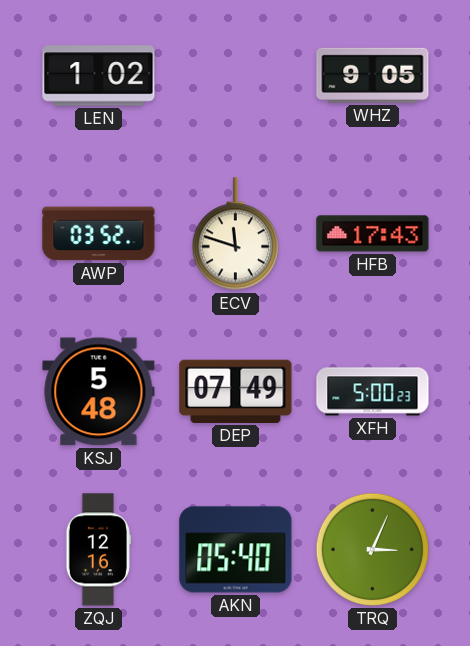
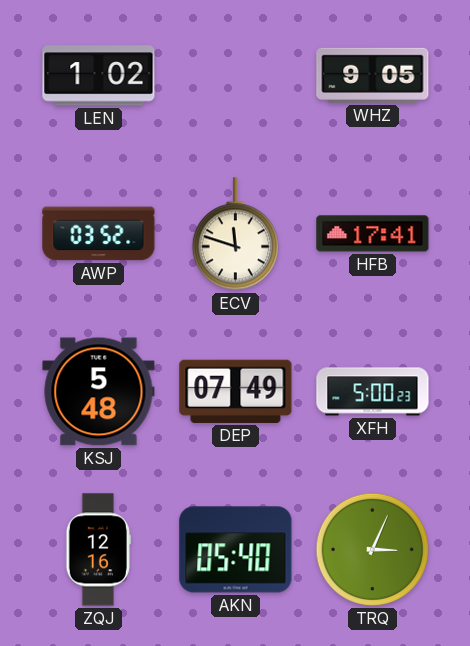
HFB: 17:43 -> 17:41
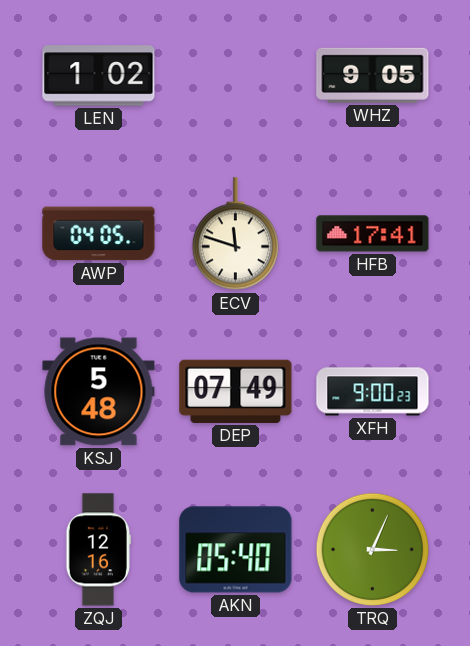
AWP: 03:52 -> 04:05
XFH: 5:00 -> 9:00
